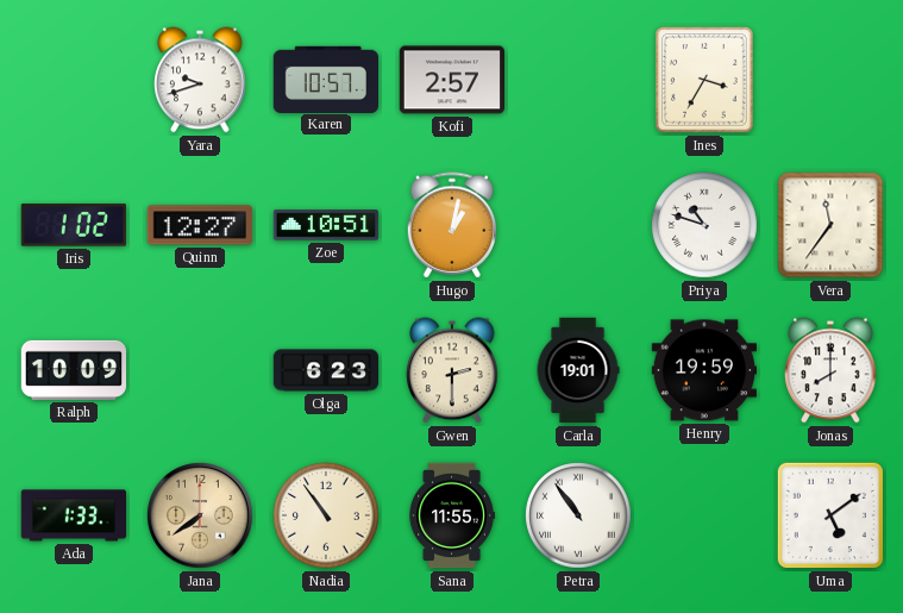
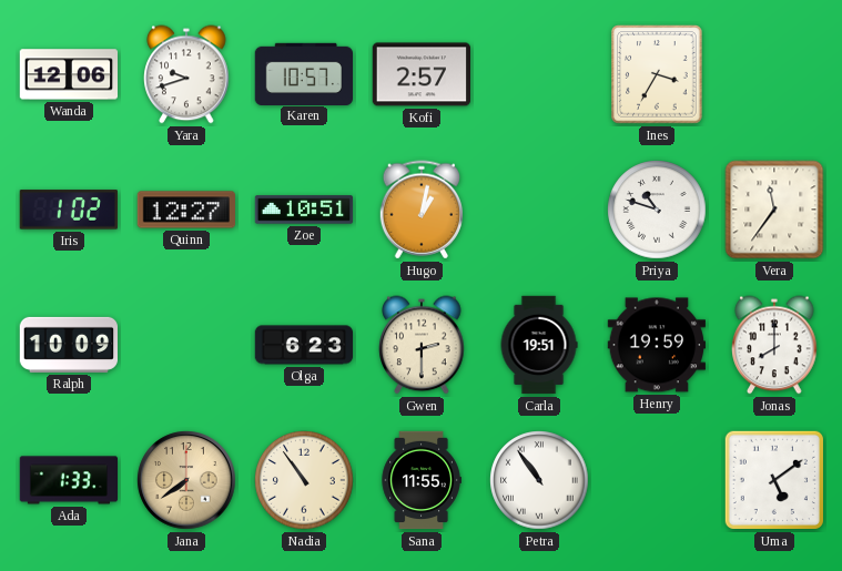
Wanda: none -> 12:06
Carla: 19:01 -> 19:51
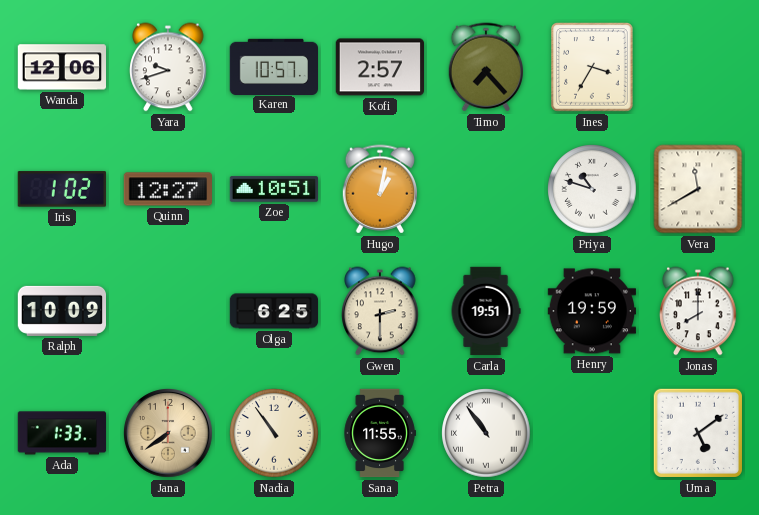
Timo: none -> 7:23
Vera: 11:36 -> 11:40
Olga: 6:23 -> 6:25
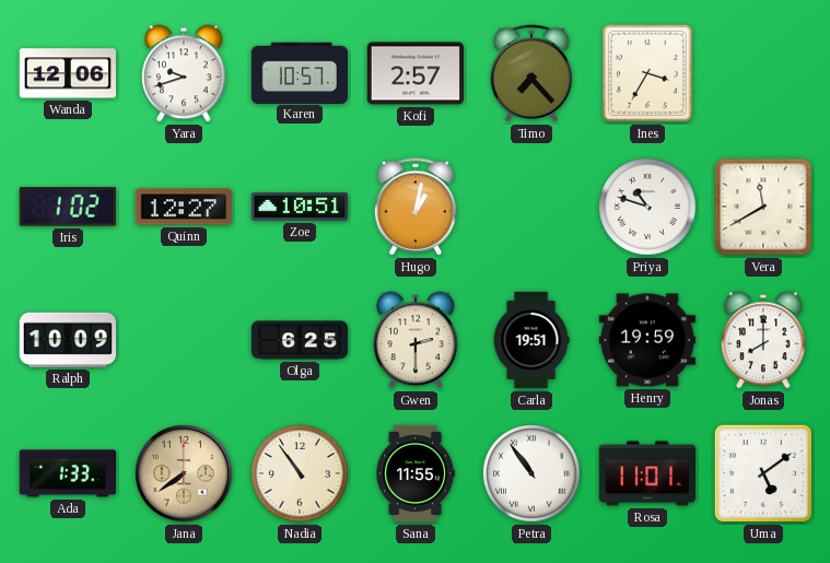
Rosa: none -> 11:01
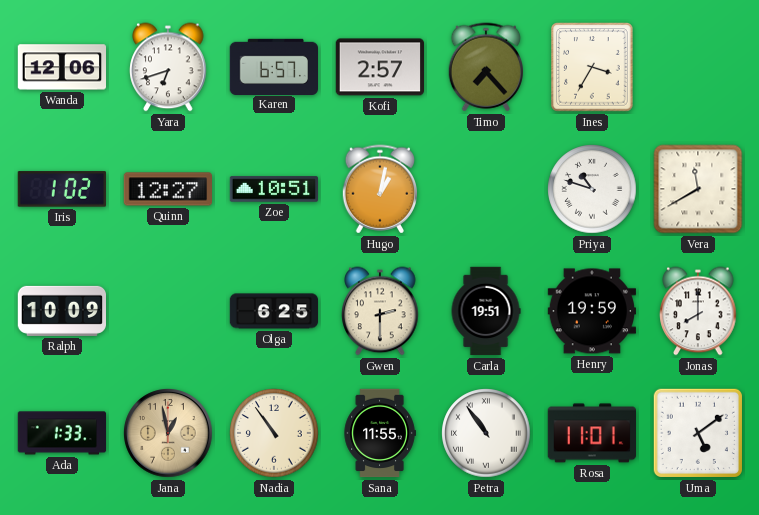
Yara: 9:42 -> 6:42
Karen: 10:57 -> 6:57
Jana: 7:39 -> 12:58
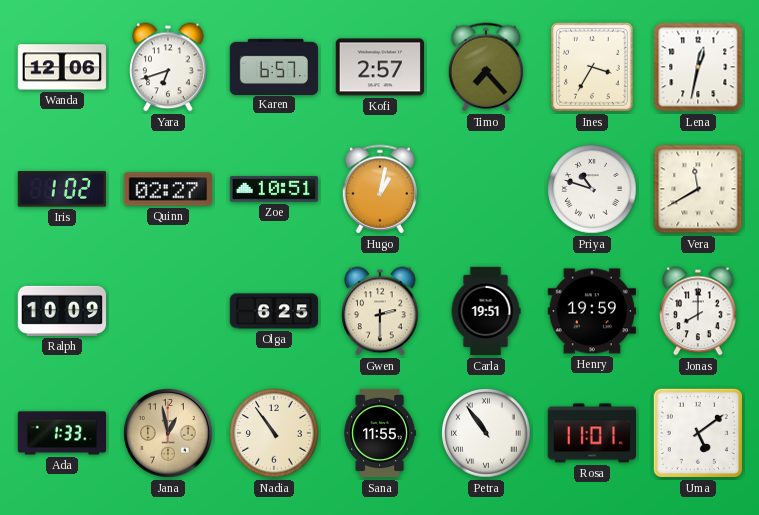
Lena: none -> 12:32
Quinn: 12:27 -> 02:27
